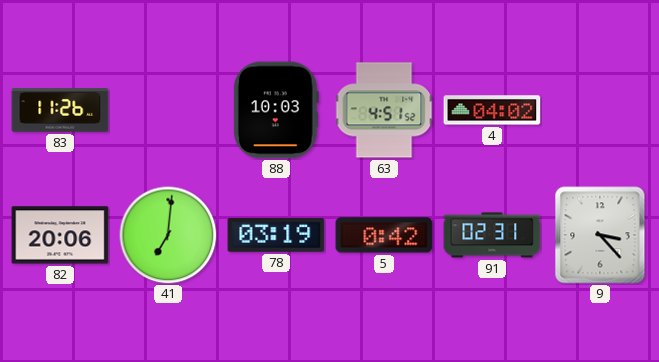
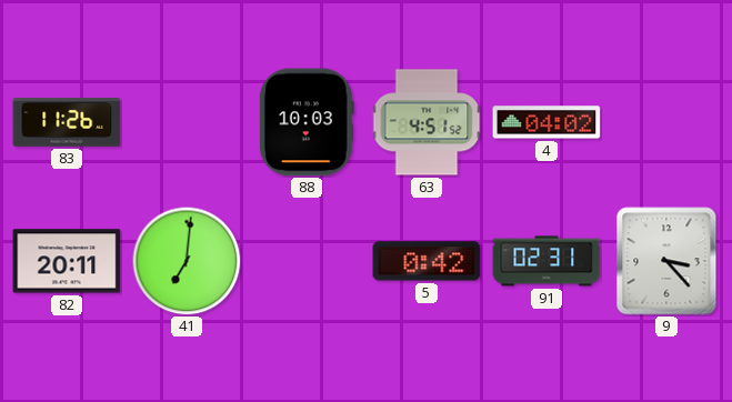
82: 20:06 -> 20:11
78: 03:19 -> none
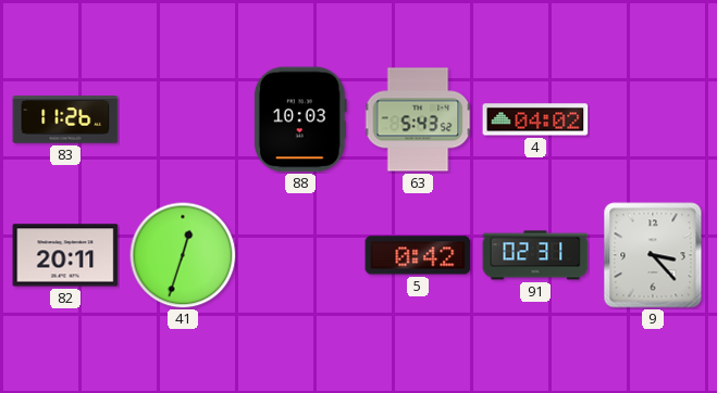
63: 4:51 -> 5:43
41: 7:01 -> 12:33
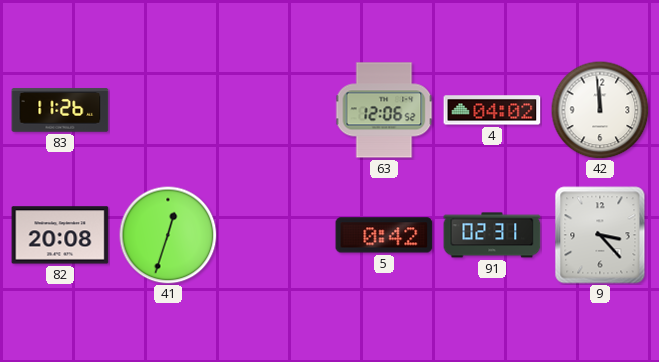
88: 10:03 -> none
63: 5:43 -> 12:06
42: none -> 11:59
82: 20:11 -> 20:08
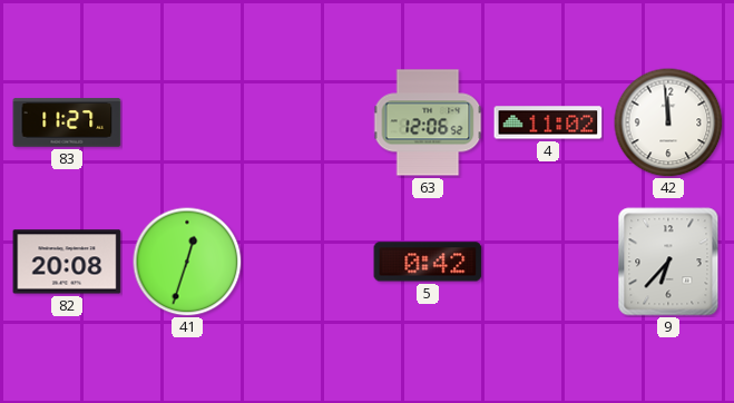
83: 11:26 -> 11:27
4: 04:02 -> 11:02
91: 02:31 -> none
9: 3:23 -> 6:37
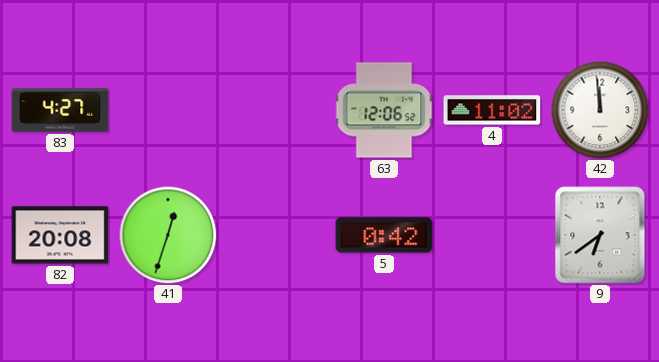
83: 11:27 -> 4:27
9: 6:37 -> 6:39
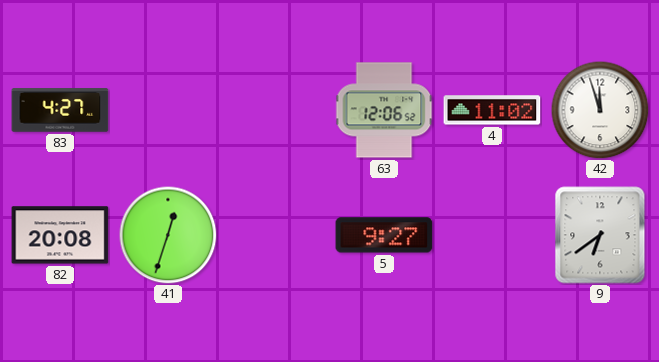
42: 11:59 -> 11:57
5: 0:42 -> 9:27
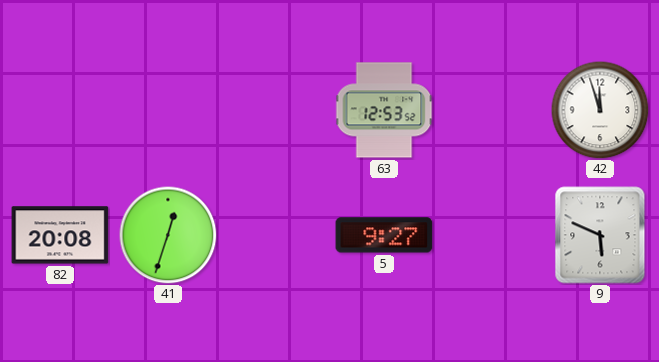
83: 4:27 -> none
63: 12:06 -> 12:53
4: 11:02 -> none
9: 6:39 -> 5:49
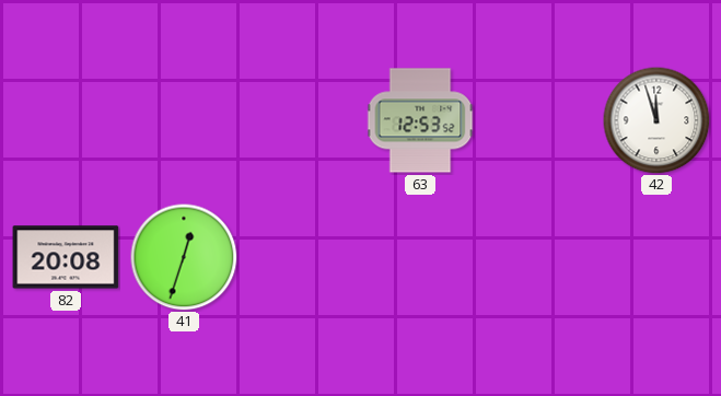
5: 9:27 -> none
9: 5:49 -> none
